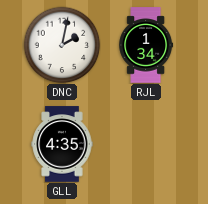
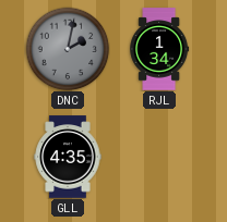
DNC dial: white -> grey
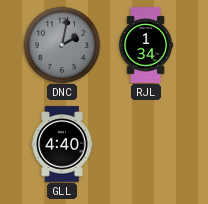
GLL: 4:35 -> 4:40
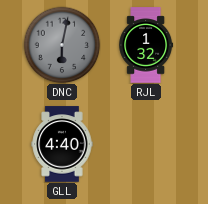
DNC: 2:02 -> 6:02
RJL: 1:34 -> 1:32
